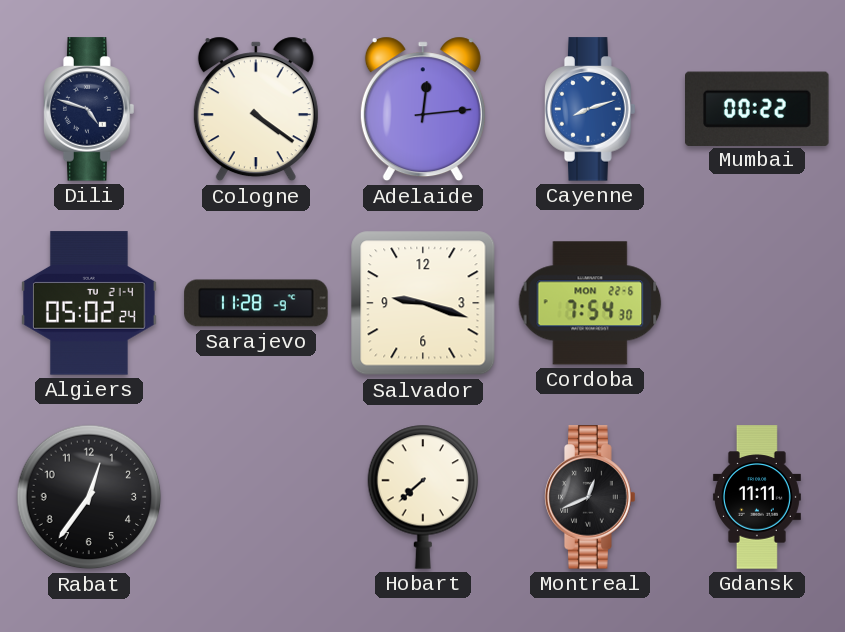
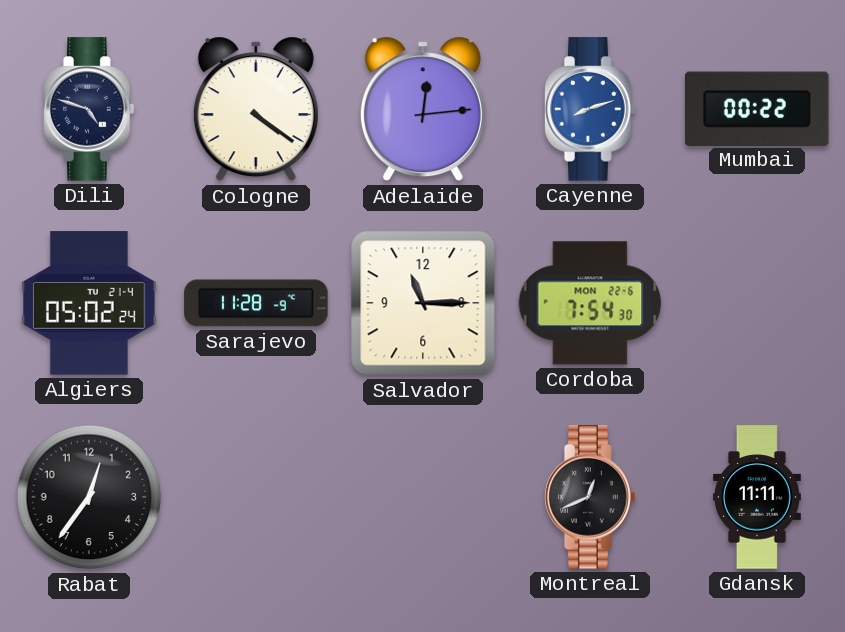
Salvador: 9:18 -> 11:15
Hobart: 7:38 -> none
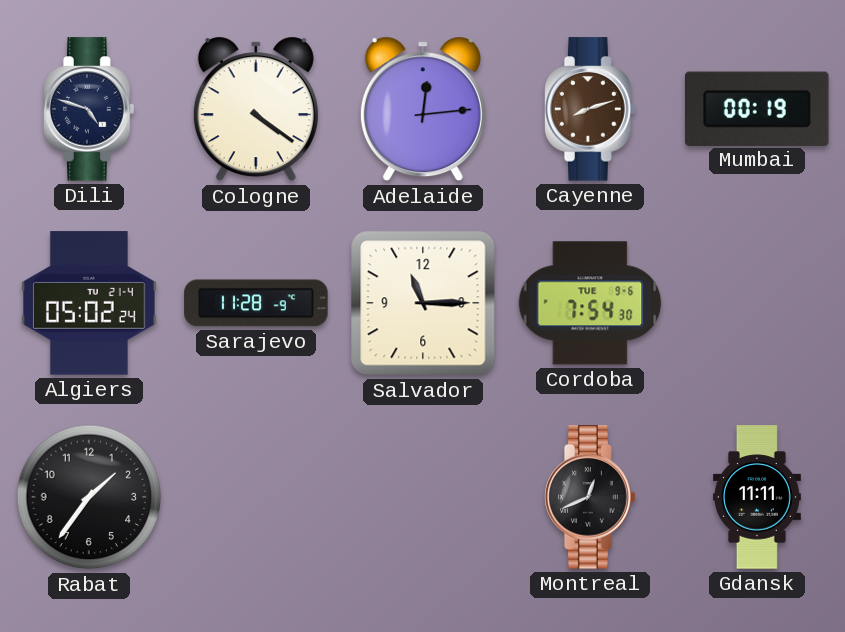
Cayenne dial: blue -> brown
Mumbai: 00:22 -> 00:19
Cordoba date: MON 22-6 -> TUE 9-6
Rabat: 12:36 -> 1:36
